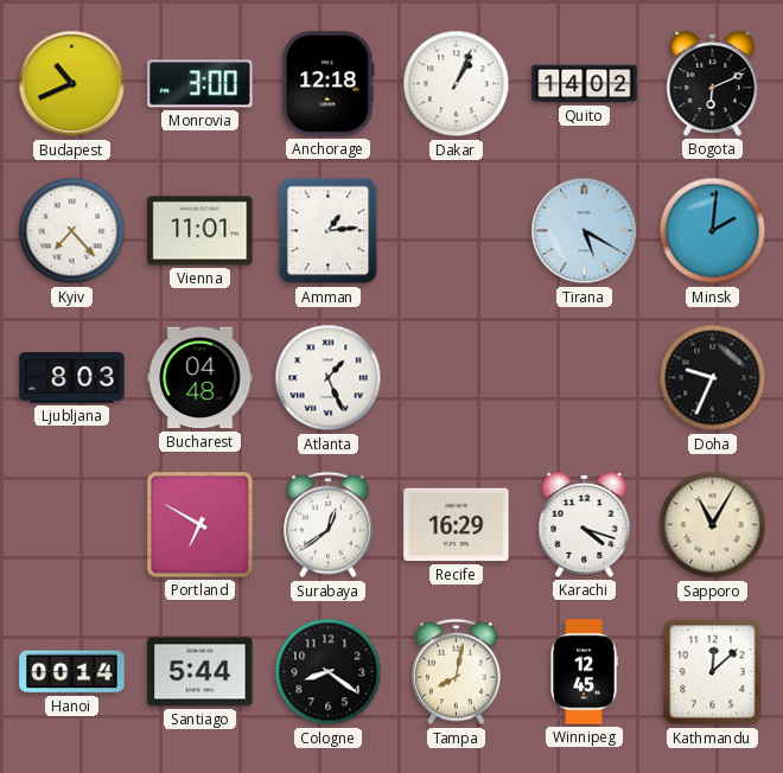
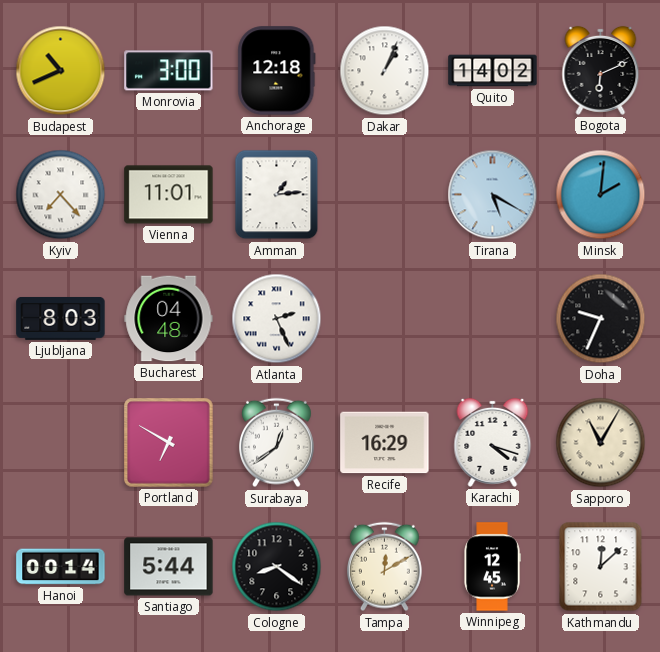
Atlanta: 1:26 -> 2:26
Tampa: 8:02 -> 12:10
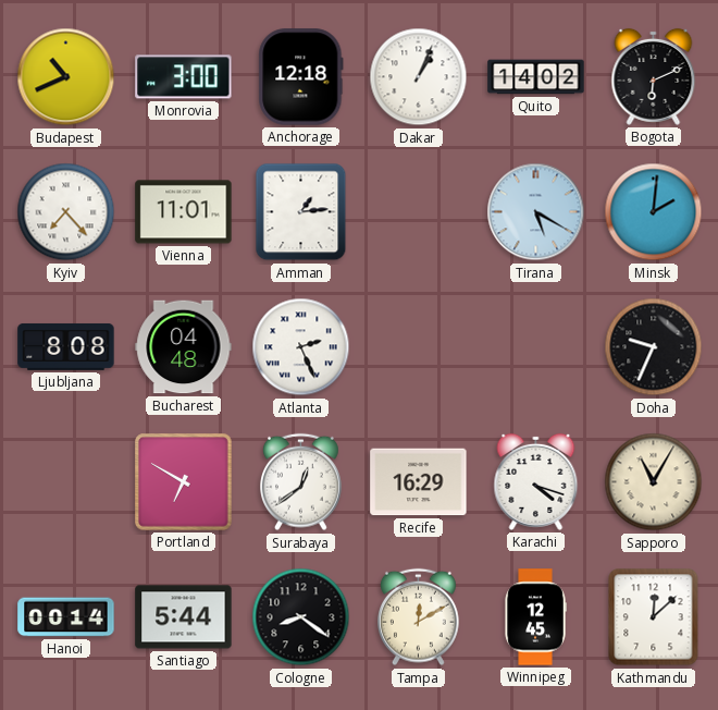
Ljubljana: 8:03 -> 8:08
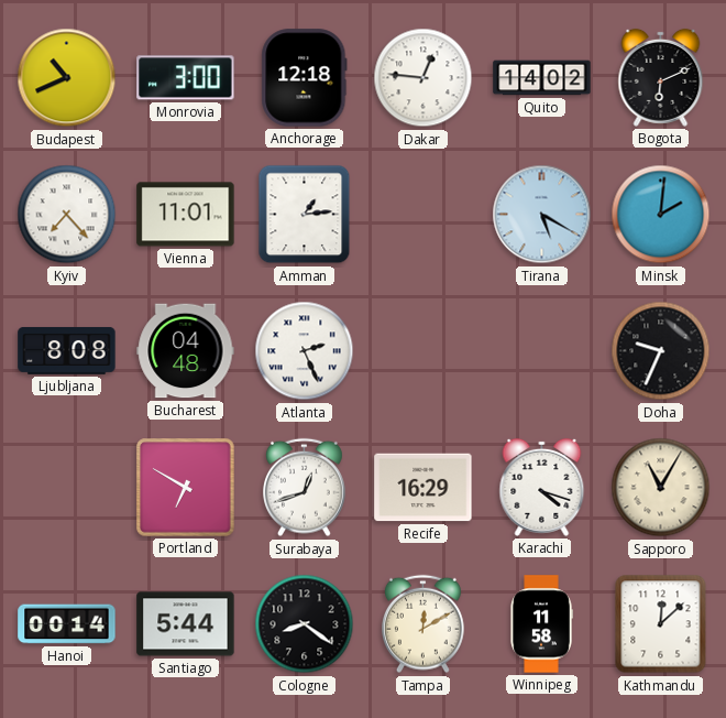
Dakar: 1:04 -> 12:46
Surabaya: 12:39 -> 12:42
Winnipeg: 12:45 -> 11:58
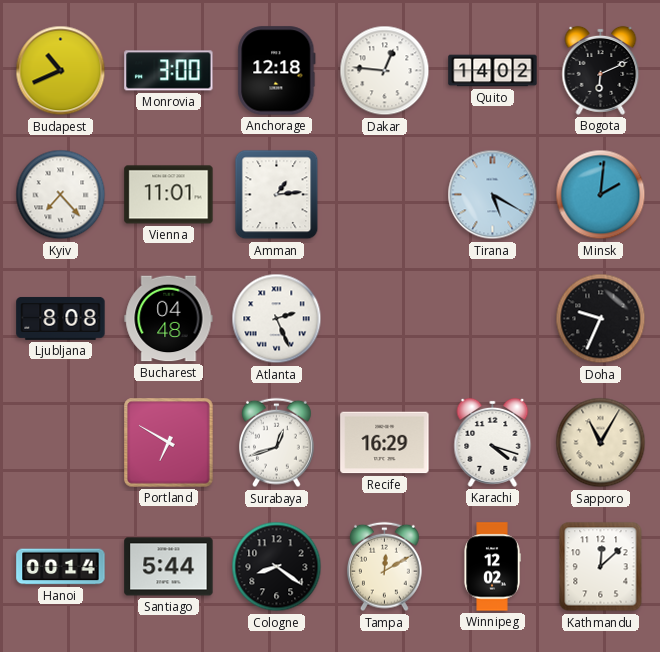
Winnipeg: 11:58 -> 12:02
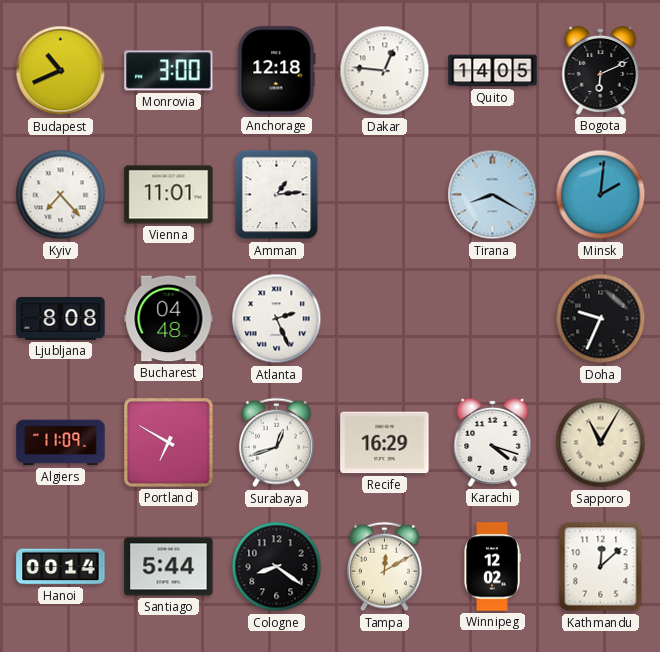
Quito: 14:02 -> 14:05
Tirana: 5:20 -> 8:20
Algiers: none -> 11:09
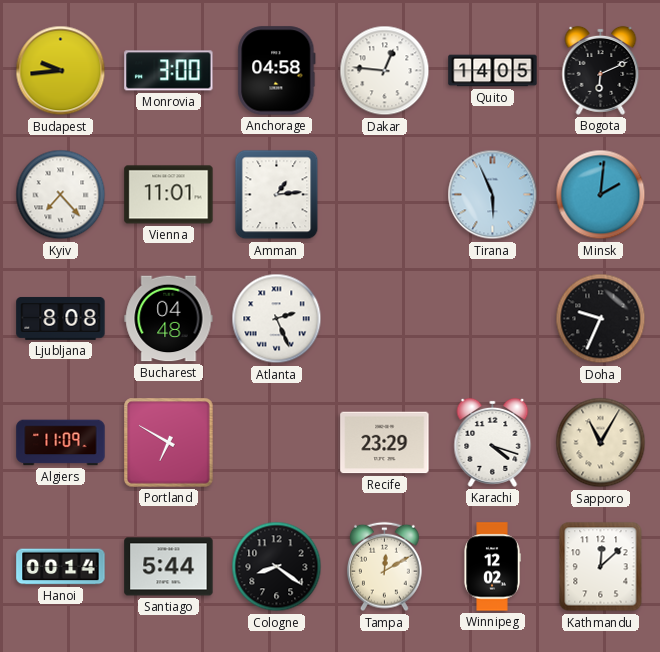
Budapest: 10:41 -> 9:44
Anchorage: 12:18 -> 04:58
Tirana: 8:20 -> 5:56
Surabaya: 12:42 -> none
Recife: 16:29 -> 23:29
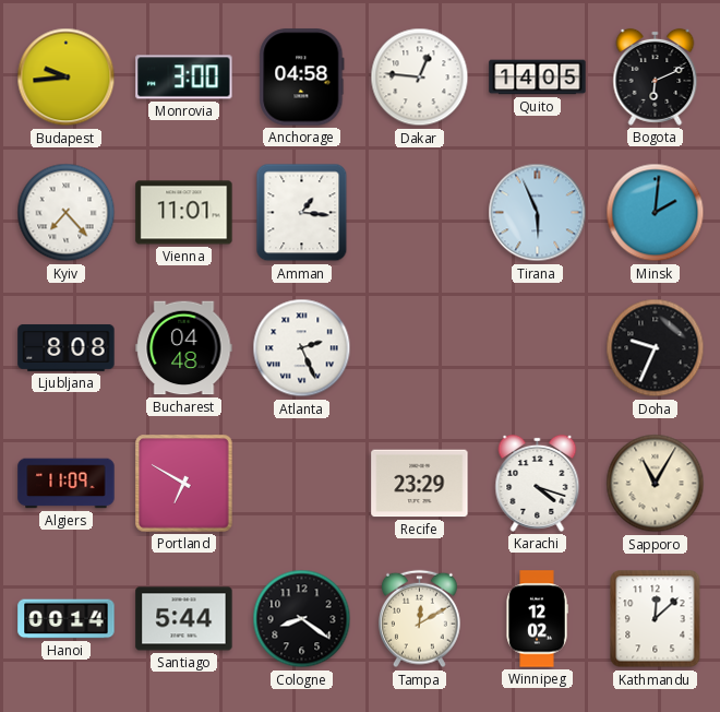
Amman: 1:14 -> 1:16
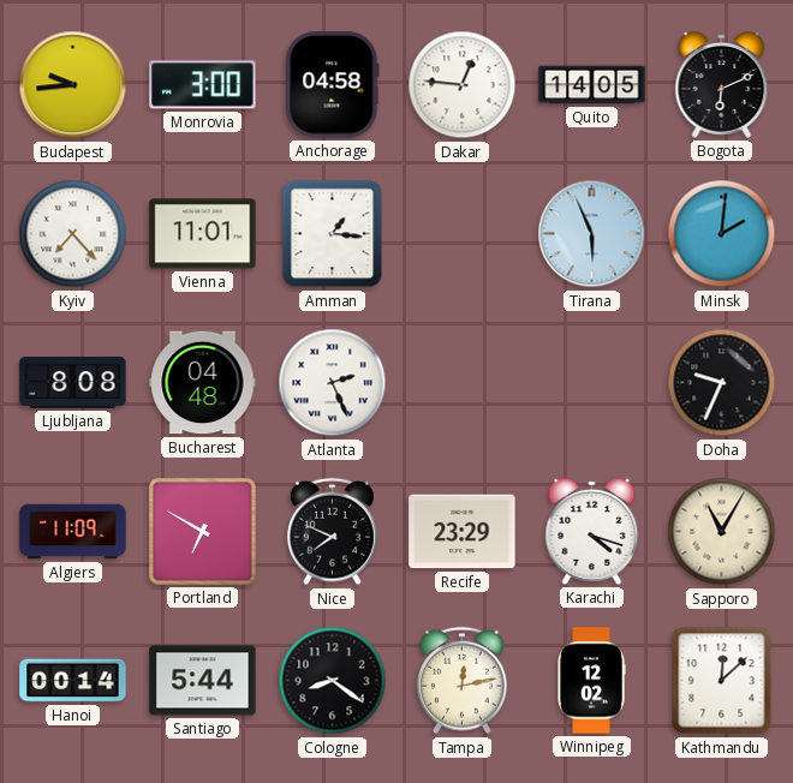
Nice: none -> 7:49
Tampa: 12:10 -> 12:13
